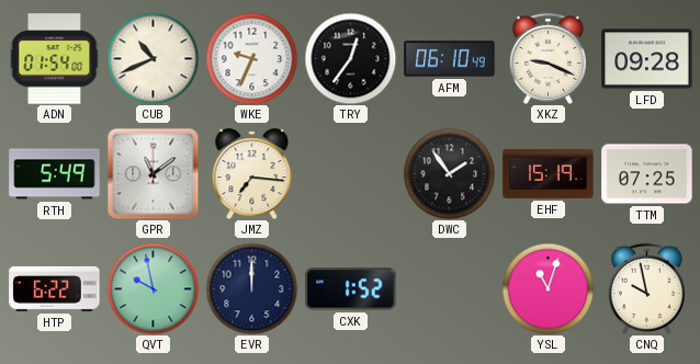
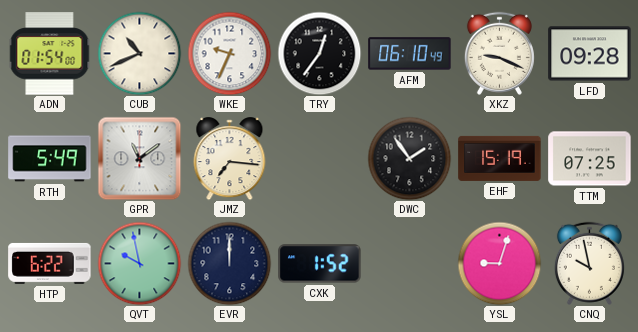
YSL: 11:03 -> 9:03
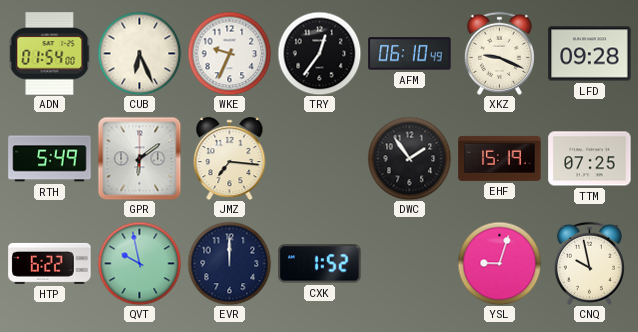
CUB: 10:41 -> 6:26
GPR: 11:09 -> 6:09
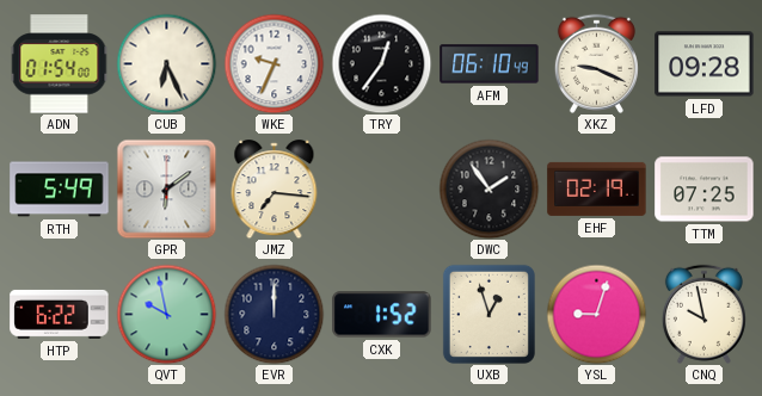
EHF: 15:19 -> 02:19
UXB: none -> 12:57
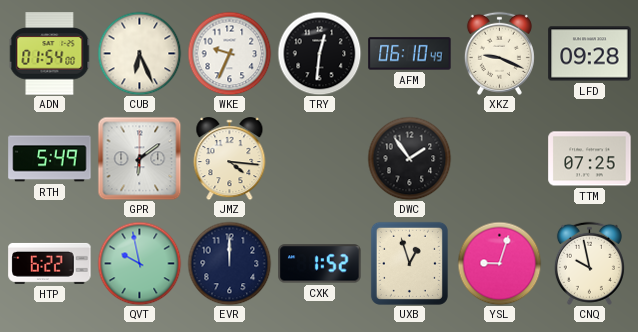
TRY: 12:36 -> 12:31
JMZ: 7:16 -> 4:16
EHF: 02:19 -> none
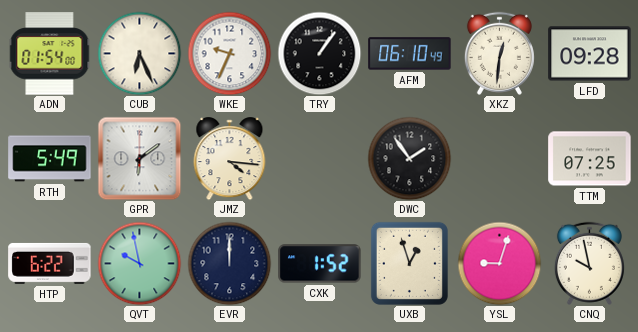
TRY: 12:31 -> 1:06
XKZ: 9:19 -> 12:31
